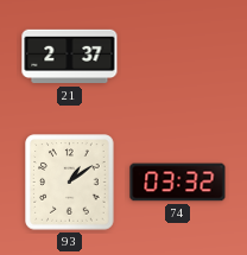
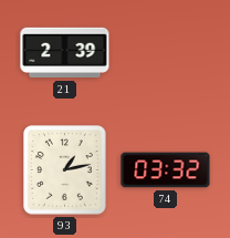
21: 2:37 -> 2:39
93: 1:09 -> 1:13
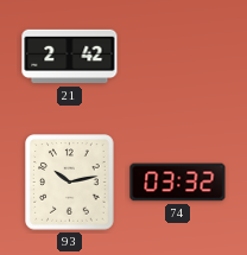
21: 2:39 -> 2:42
93: 1:13 -> 10:13
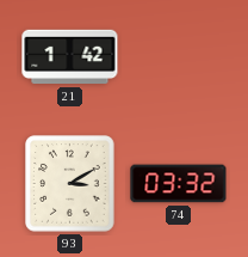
21: 2:42 -> 1:42
93: 10:13 -> 3:10
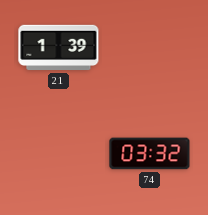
21: 1:42 -> 1:39
93: 3:10 -> none
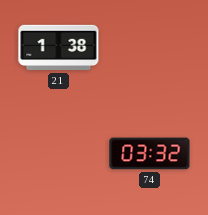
21: 1:39 -> 1:38
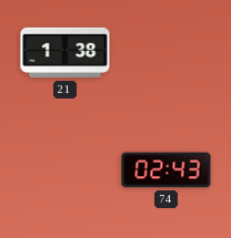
74: 03:32 -> 02:43
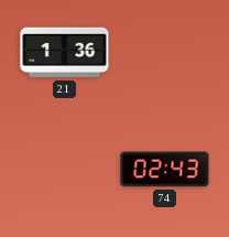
21: 1:38 -> 1:36
